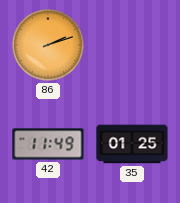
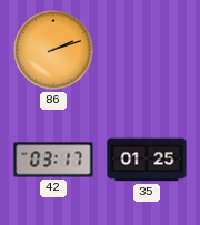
42: 11:49 -> 03:17
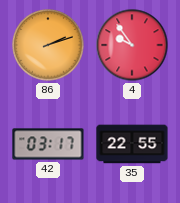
4: none -> 9:54
35: 01:25 -> 22:55
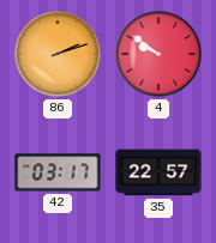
4: 9:54 -> 9:51
35: 22:55 -> 22:57
